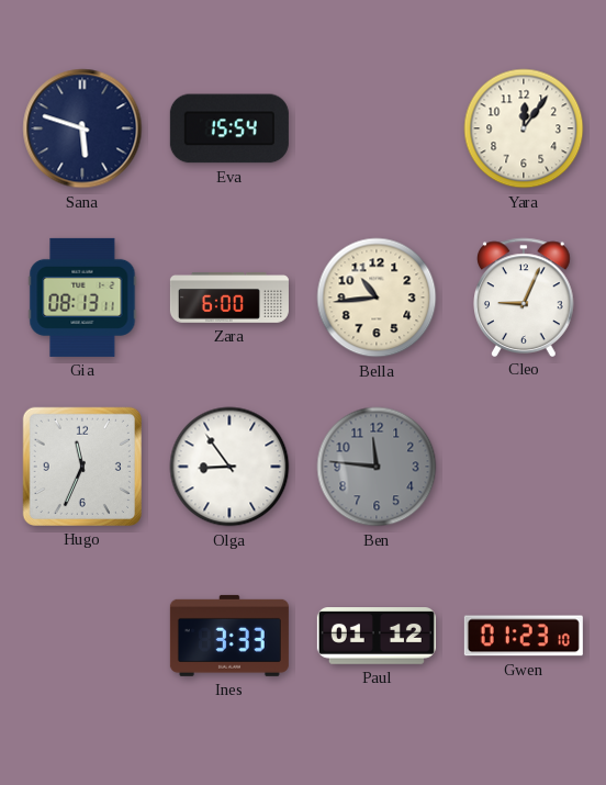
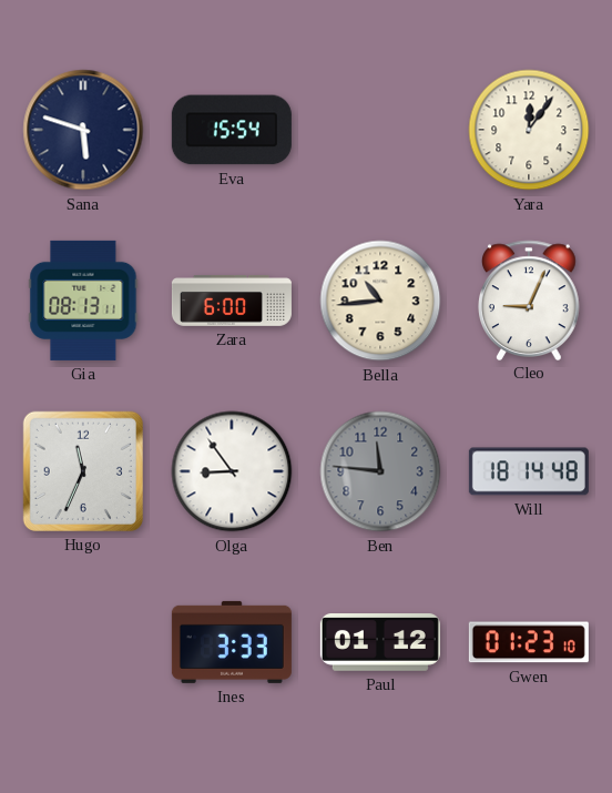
Will: none -> 18:14
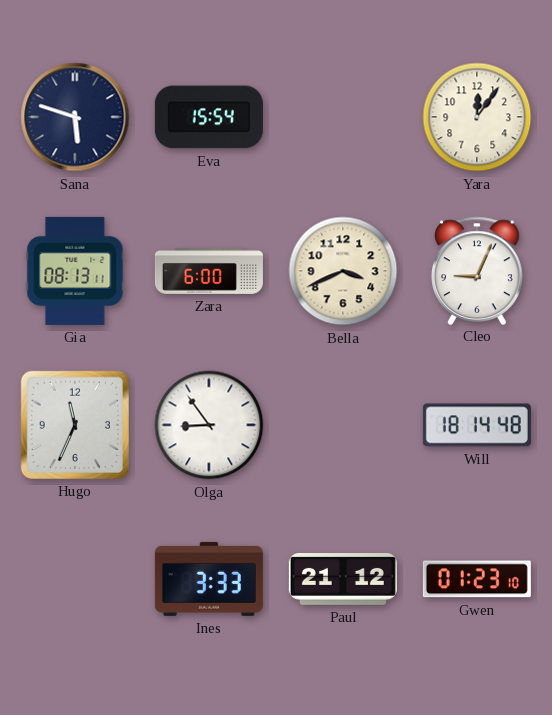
Bella: 10:44 -> 3:41
Ben: 11:46 -> none
Paul: 01:12 -> 21:12
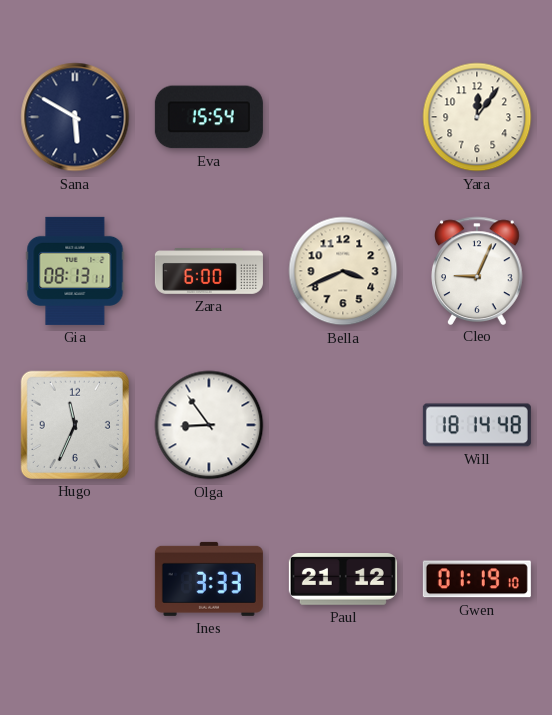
Sana: 5:48 -> 5:50
Gwen: 01:23 -> 01:19
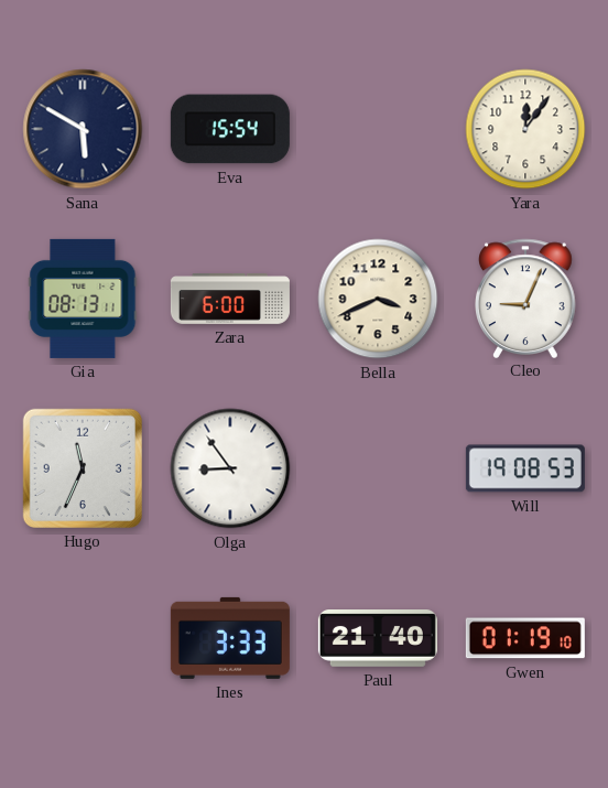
Will: 18:14 -> 19:08
Paul: 21:12 -> 21:40
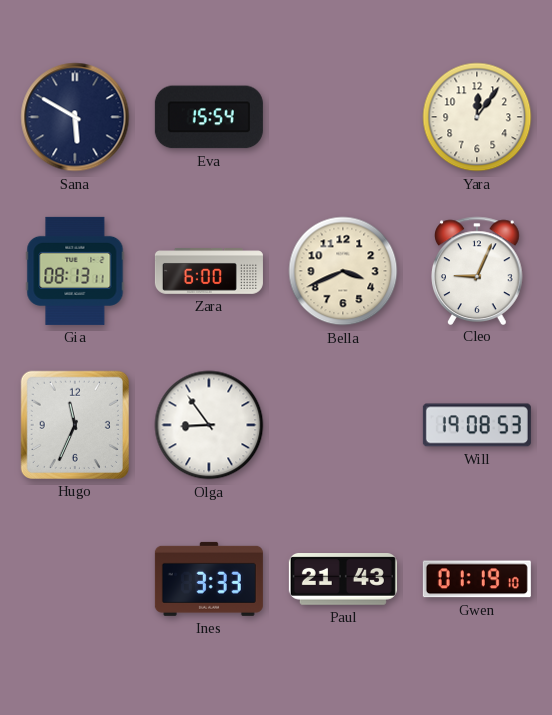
Paul: 21:40 -> 21:43
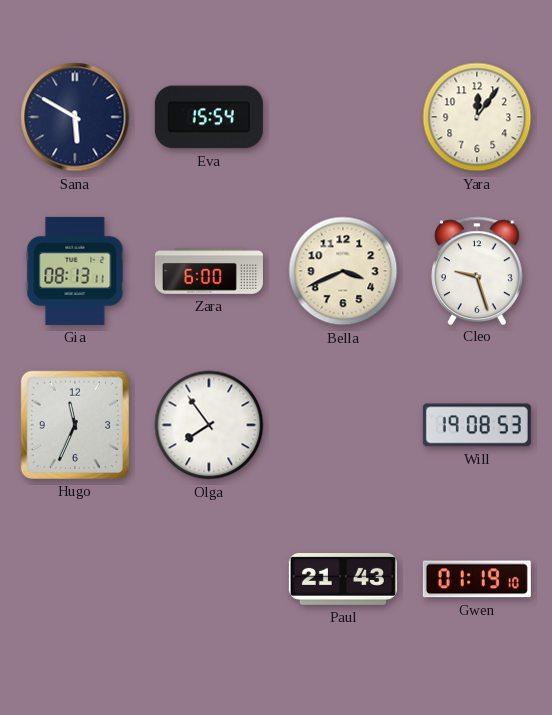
Cleo: 9:04 -> 9:27
Olga: 8:54 -> 7:54
Ines: 3:33 -> none
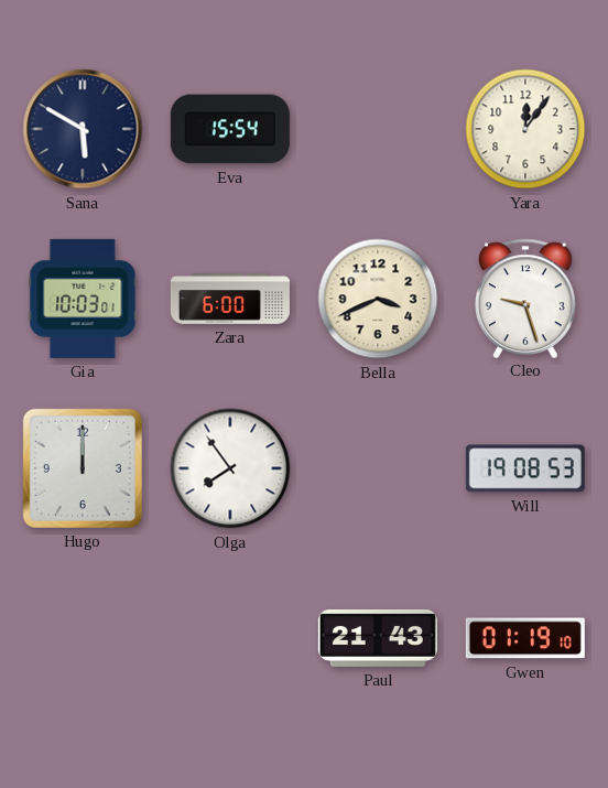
Gia: 08:13 -> 10:03
Hugo: 11:34 -> 12:00
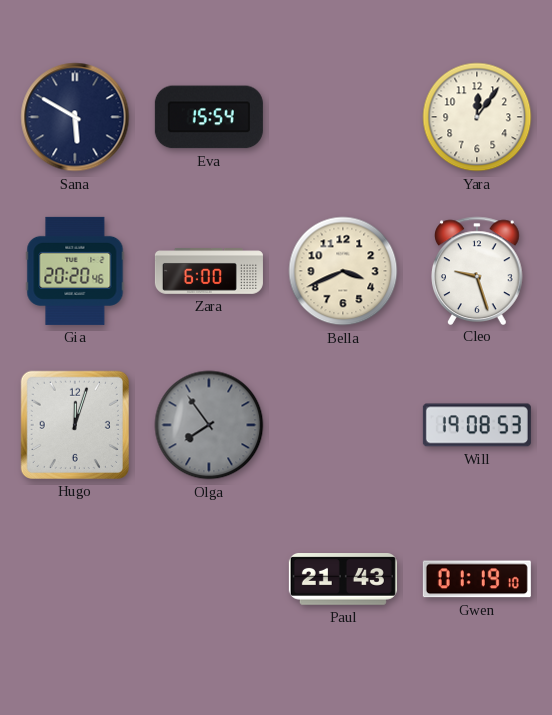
Gia: 10:03 -> 20:20
Hugo: 12:00 -> 12:03
Olga dial: white -> grey
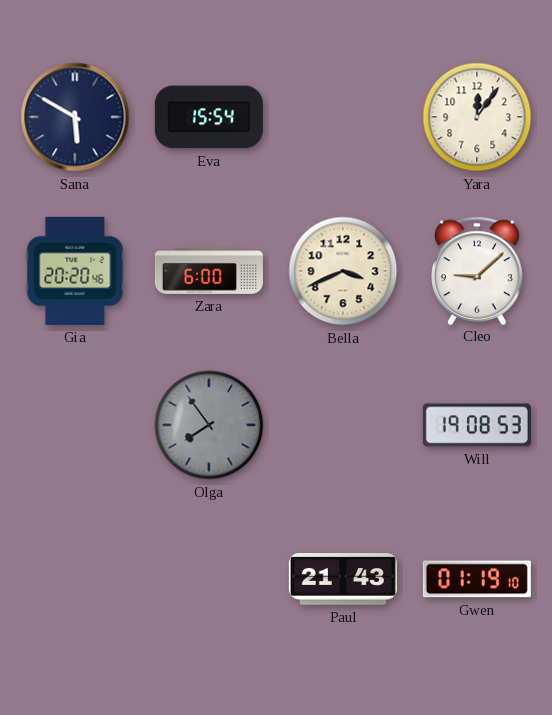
Cleo: 9:27 -> 9:08
Hugo: 12:03 -> none
